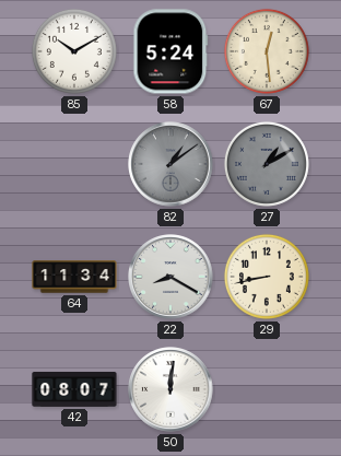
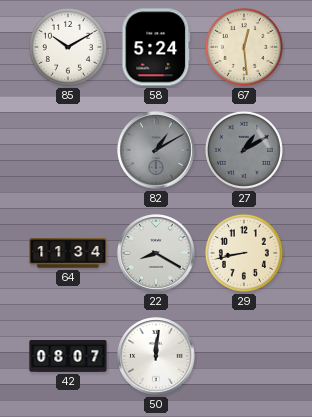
82: 1:09 -> 1:10
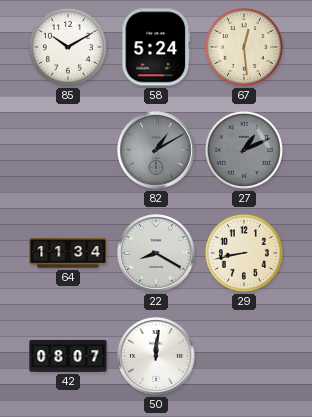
27: 1:10 -> 1:11
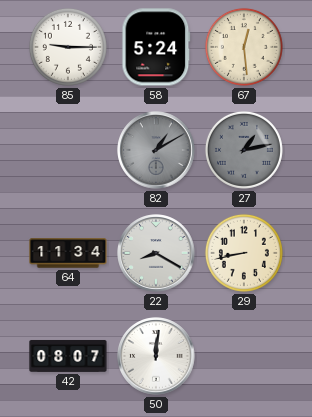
85: 10:10 -> 9:15
27: 1:11 -> 1:13
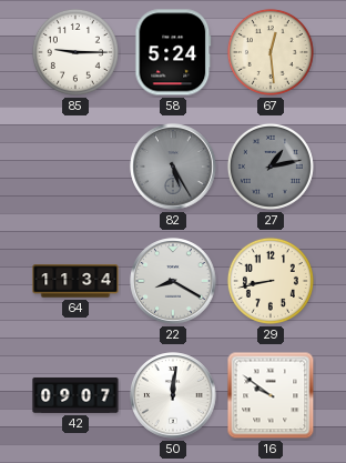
82: 1:10 -> 5:25
42: 08:07 -> 09:07
16: none -> 9:51
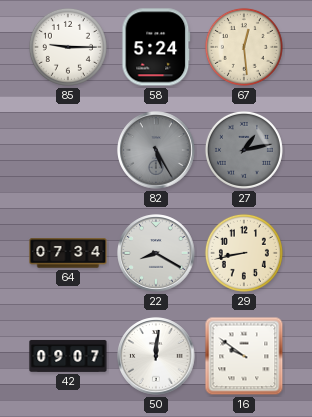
64: 11:34 -> 07:34
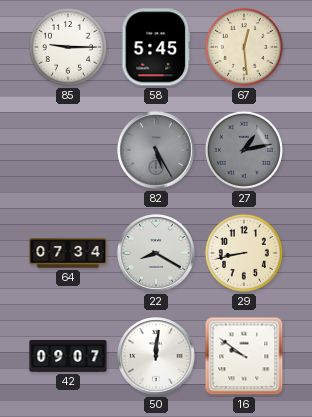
58: 5:24 -> 5:45
